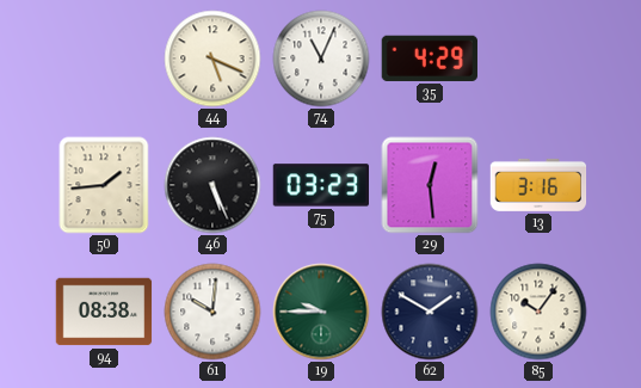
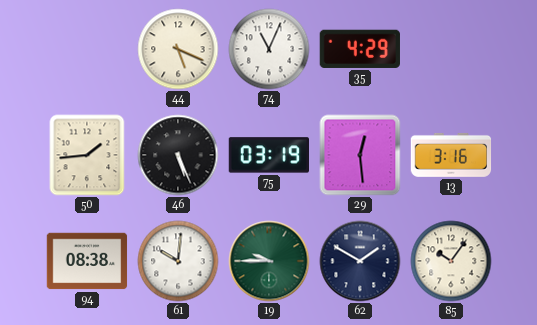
75: 03:23 -> 03:19
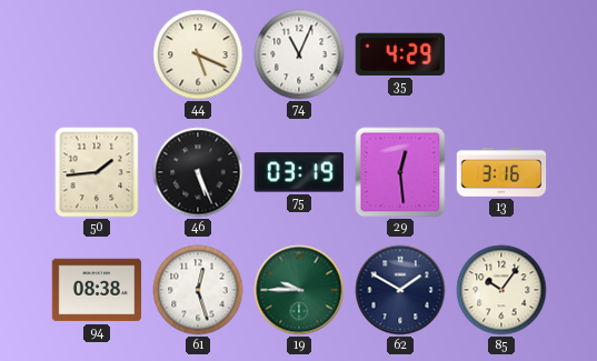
61: 10:01 -> 12:27
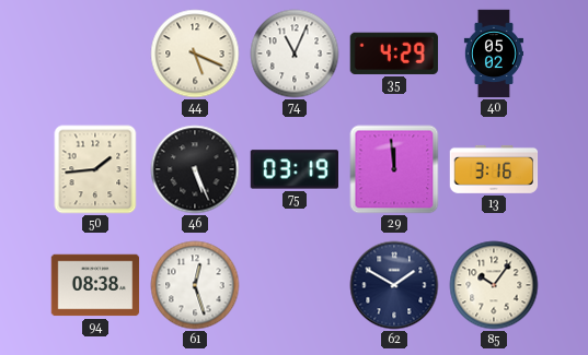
40: none -> 05:02
29: 12:29 -> 11:59
19: 9:45 -> none
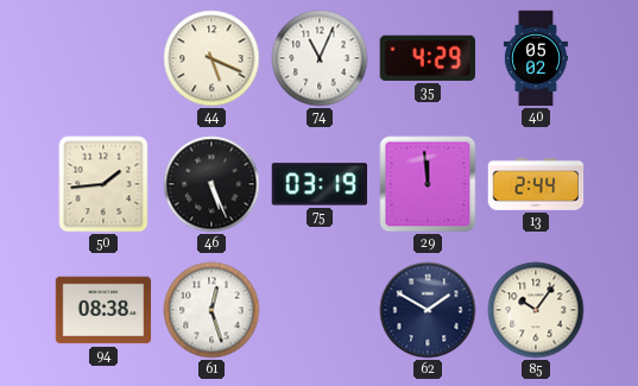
13: 3:16 -> 2:44
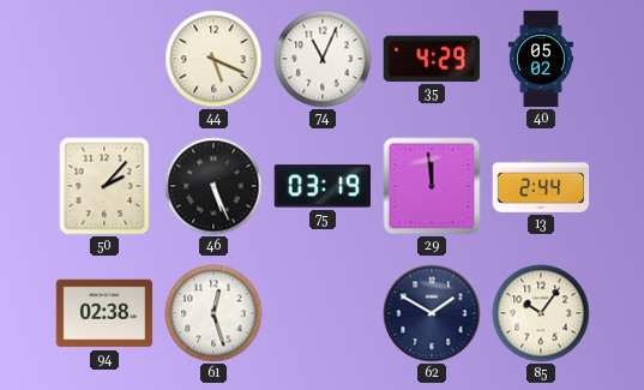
50: 1:44 -> 2:07
94: 08:38 -> 02:38
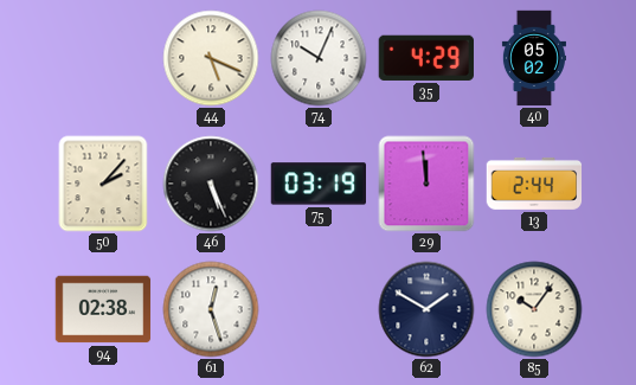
74: 11:04 -> 10:04
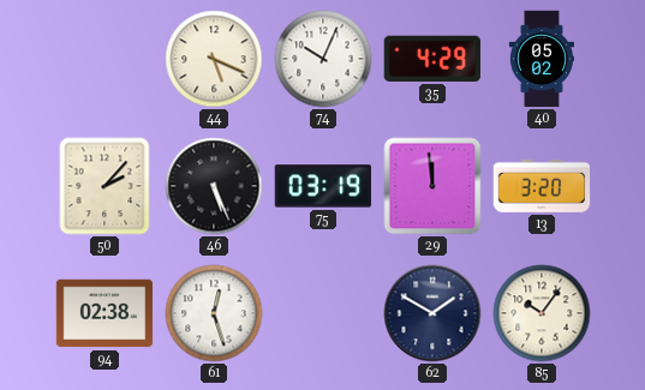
13: 2:44 -> 3:20
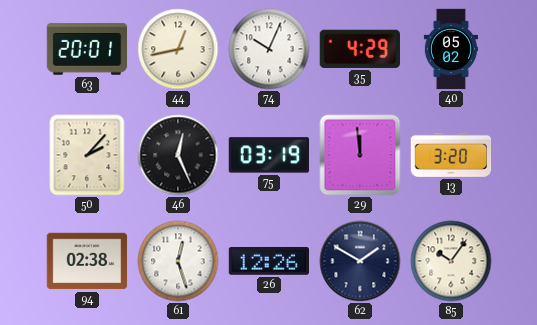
63: none -> 20:01
44: 5:19 -> 12:43
46: 5:26 -> 12:26
26: none -> 12:26
